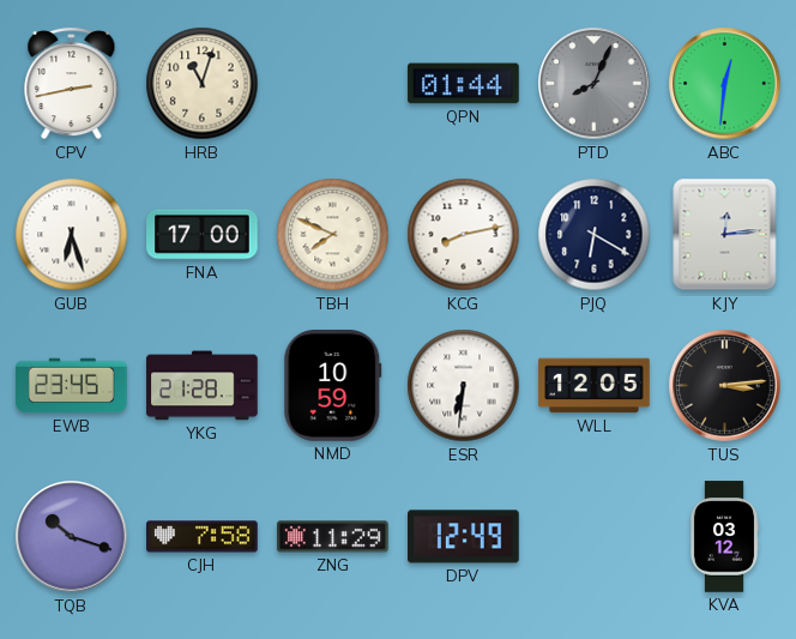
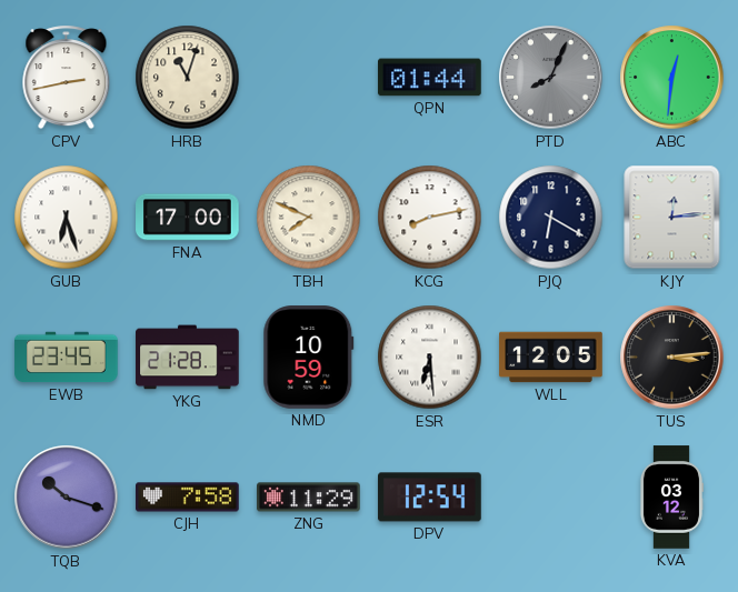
ESR: 6:31 -> 6:29
DPV: 12:49 -> 12:54
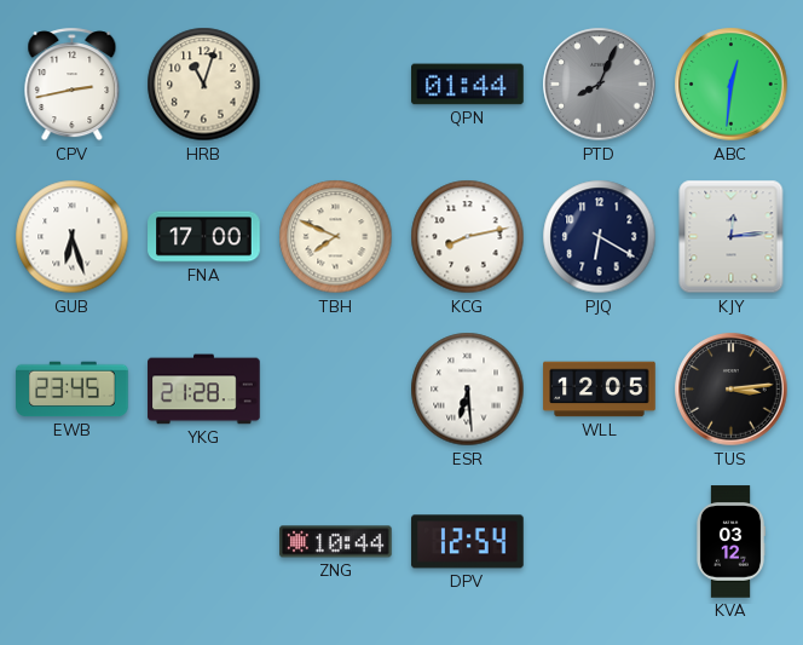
NMD: 10:59 -> none
TQB: 10:18 -> none
CJH: 7:58 -> none
ZNG: 11:29 -> 10:44
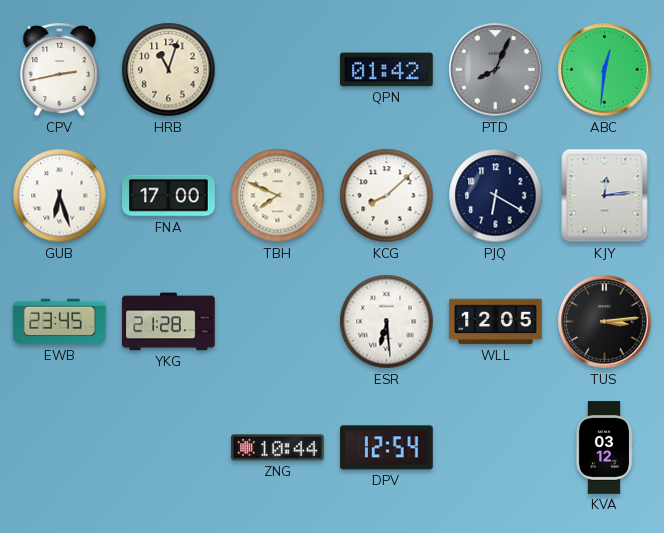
QPN: 01:44 -> 01:42
KCG: 8:13 -> 8:08
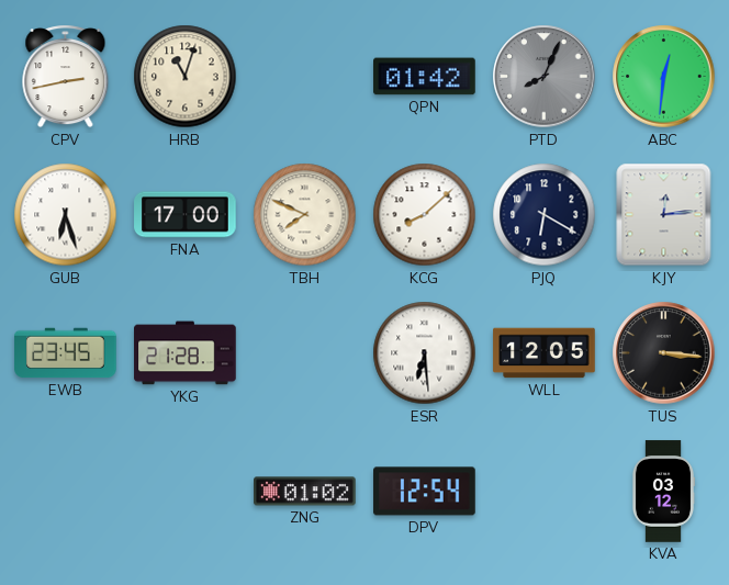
TUS: 3:14 -> 3:16
ZNG: 10:44 -> 01:02
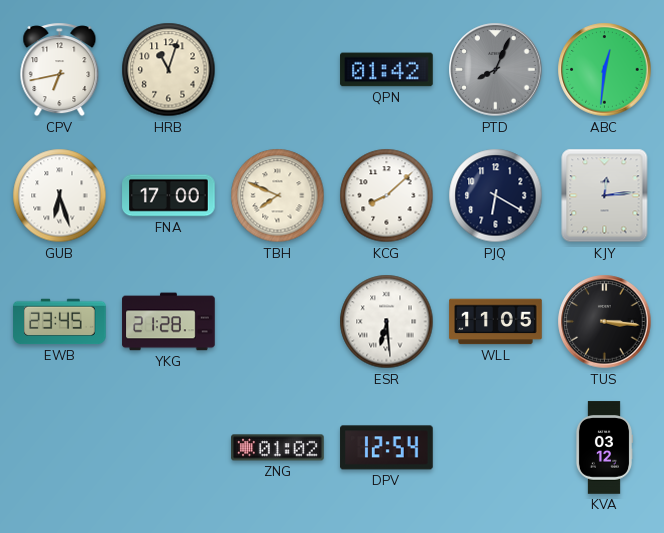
CPV: 2:43 -> 6:43
WLL: 12:05 -> 11:05
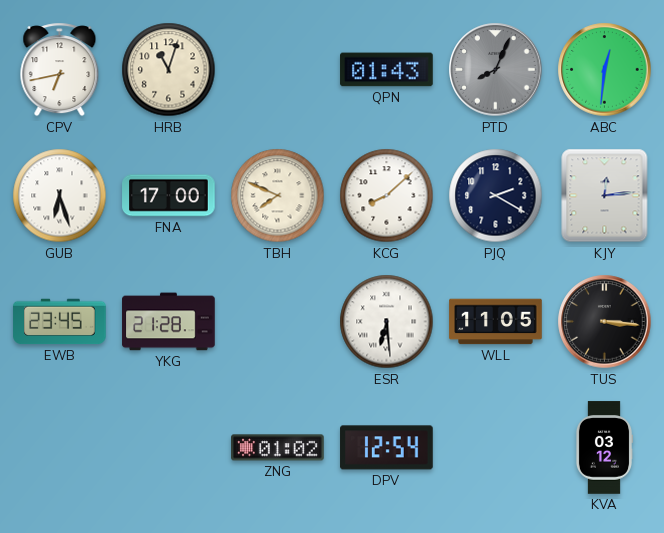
QPN: 01:42 -> 01:43
PJQ: 6:20 -> 2:20
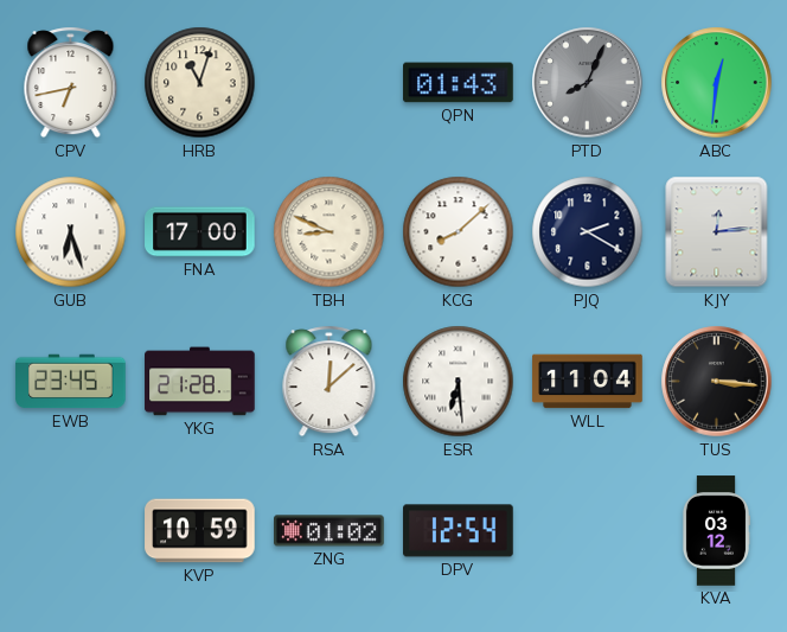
TBH: 7:49 -> 8:49
RSA: none -> 12:08
WLL: 11:05 -> 11:04
KVP: none -> 10:59
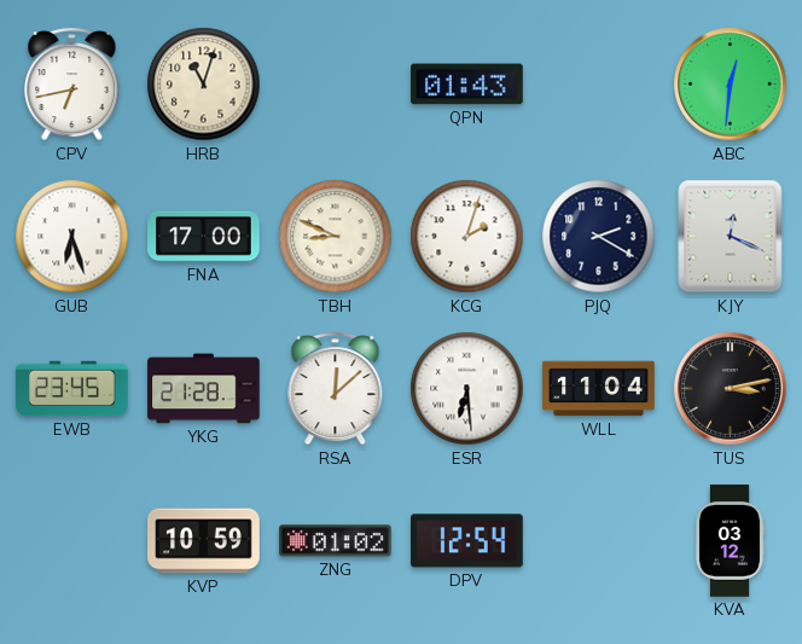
PTD: 8:04 -> none
KCG: 8:08 -> 2:03
KJY: 12:14 -> 12:19
TUS: 3:16 -> 3:13
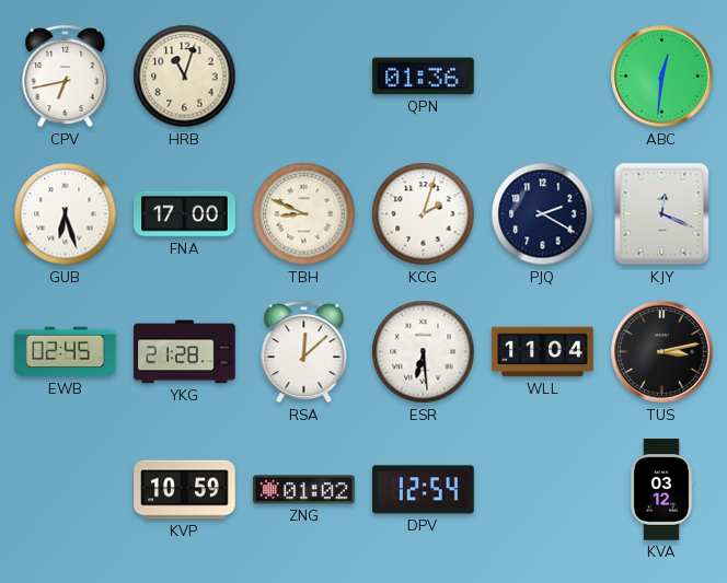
QPN: 01:43 -> 01:36
EWB: 23:45 -> 02:45
